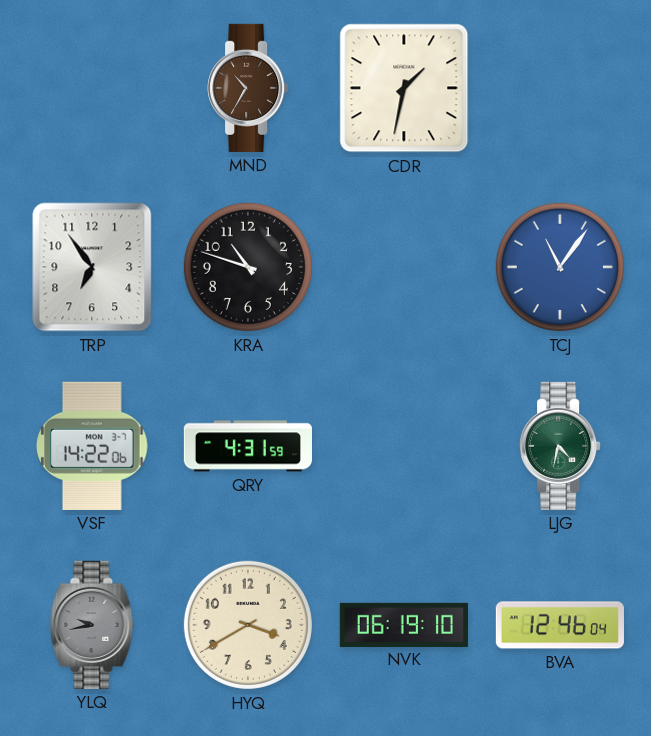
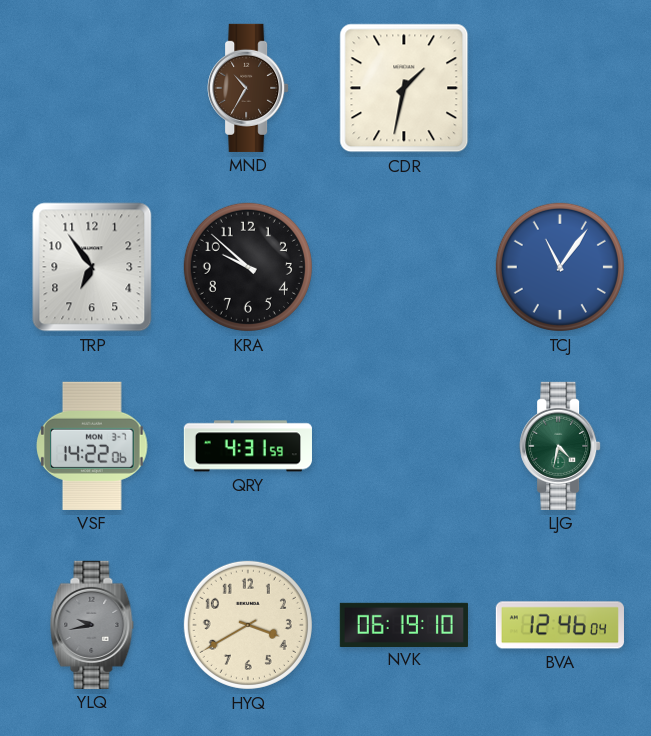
KRA: 10:48 -> 9:52
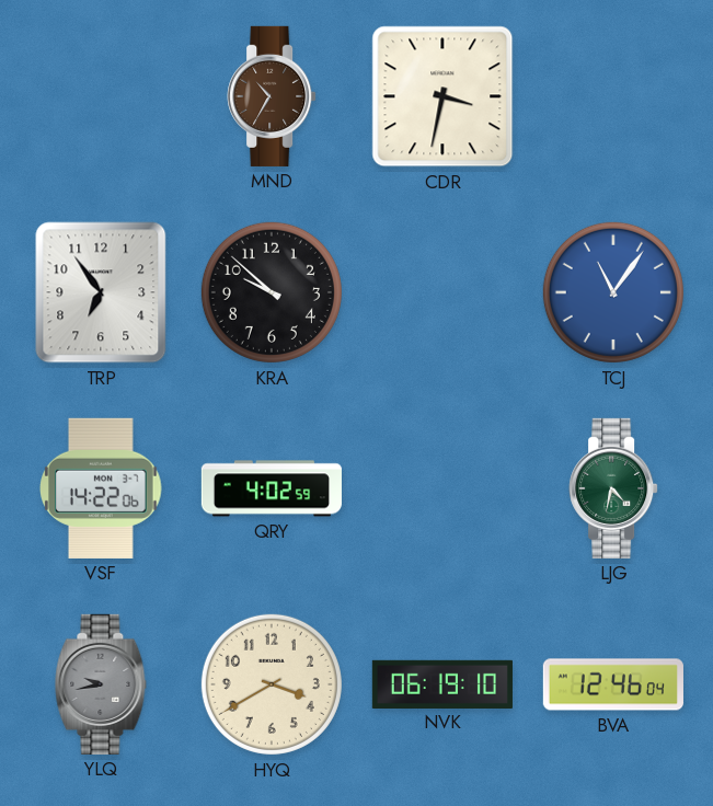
CDR: 1:32 -> 3:32
QRY: 4:31 -> 4:02
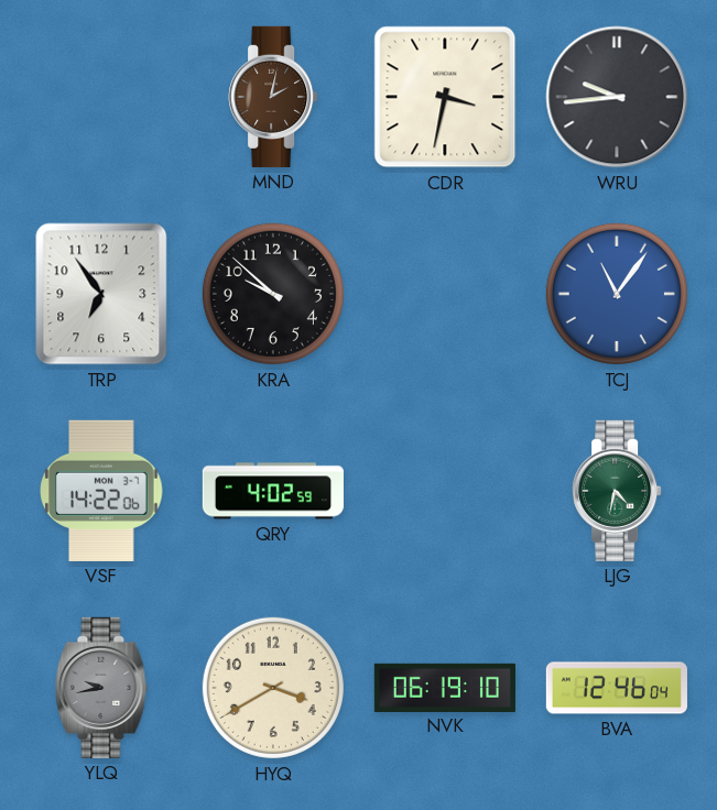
MND: 10:35 -> 2:02
WRU: none -> 9:44
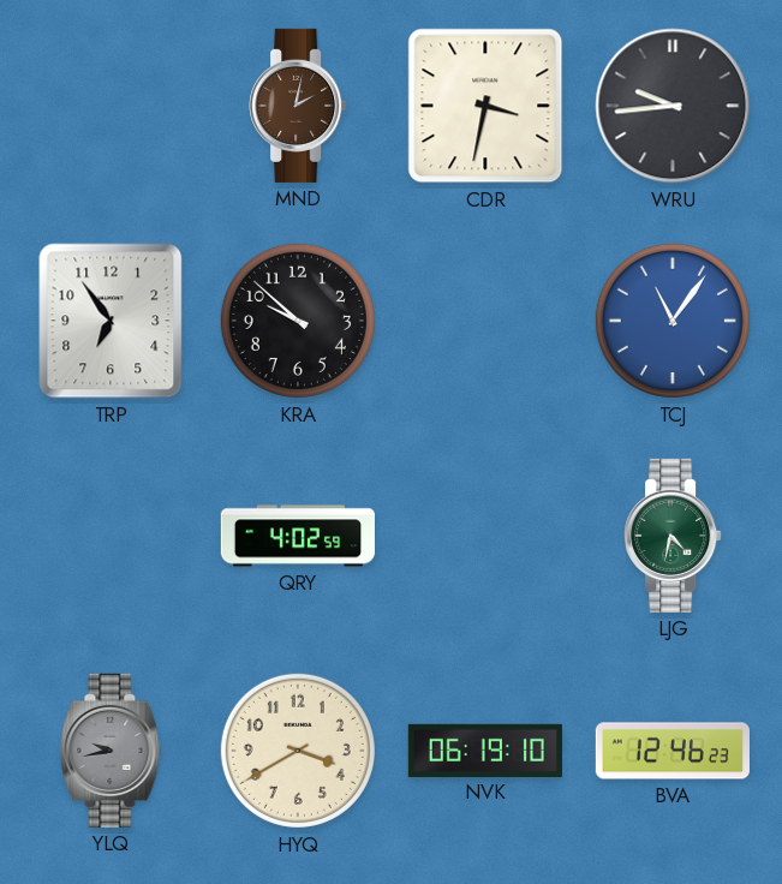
VSF: 14:22 -> none
BVA: 12:46:04 -> 12:46:23
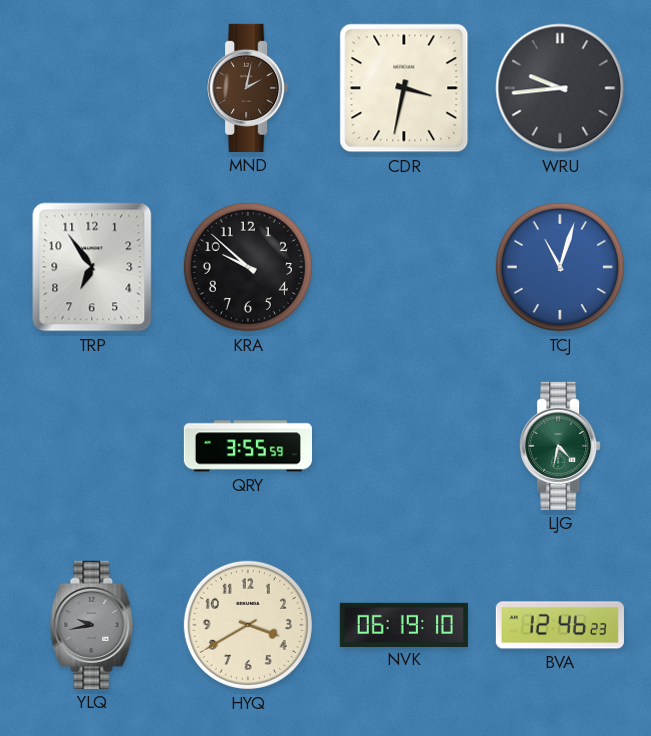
TCJ: 11:06 -> 11:03
QRY: 4:02 -> 3:55
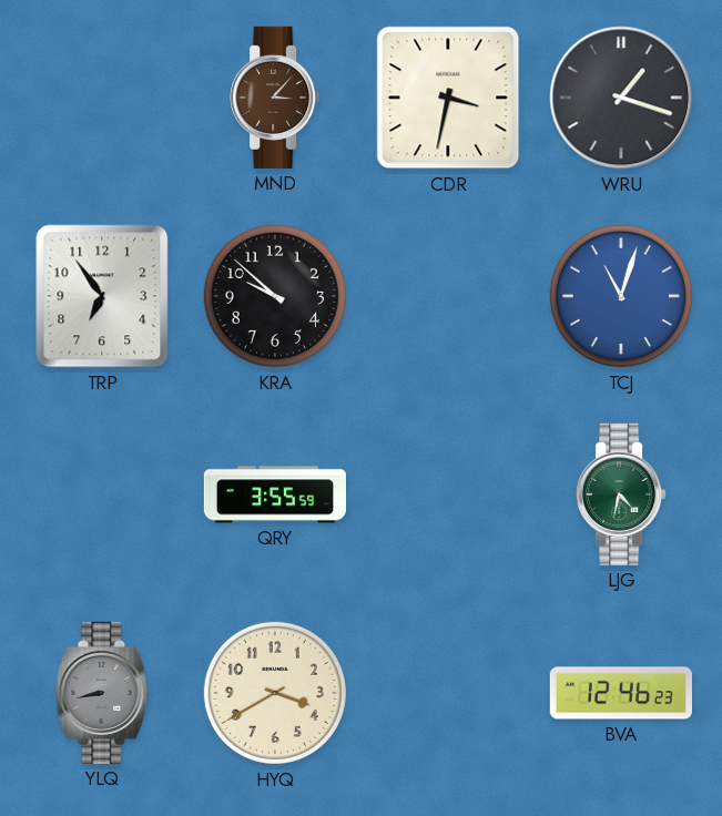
MND: 2:02 -> 3:07
WRU: 9:44 -> 1:18
YLQ: 9:43 -> 8:43
NVK: 06:19 -> none
